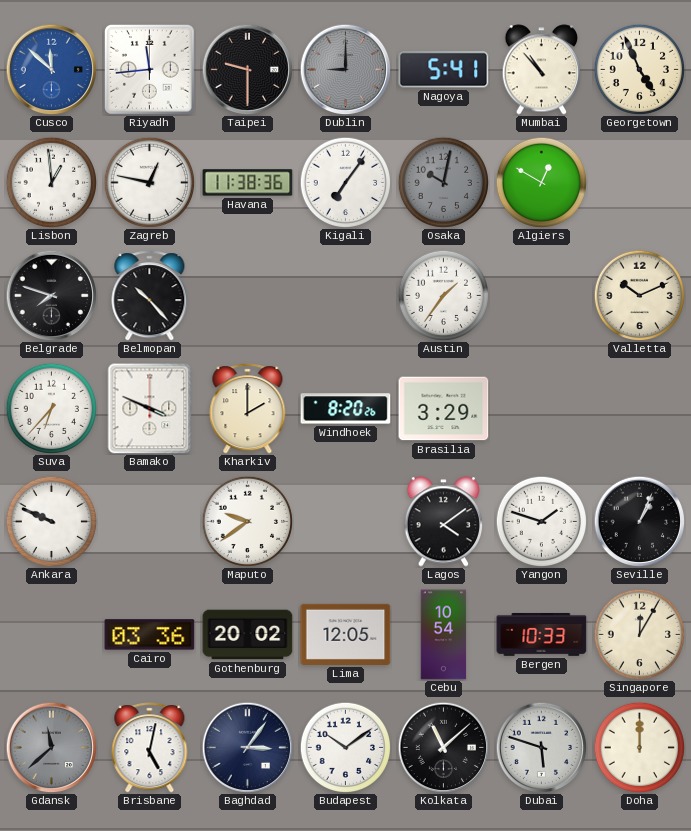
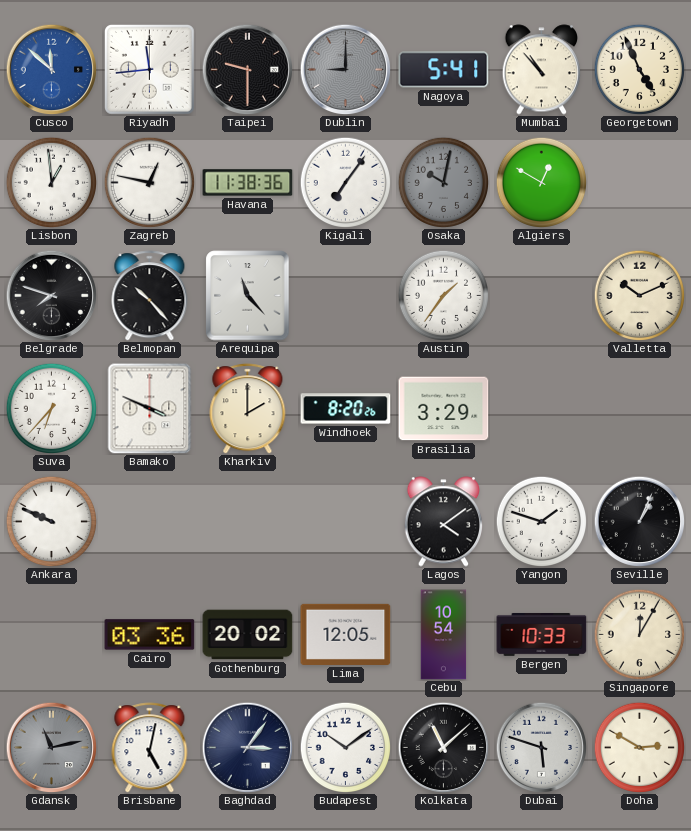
Arequipa: none -> 11:23
Maputo: 9:39 -> none
Gdansk: 11:38 -> 11:13
Doha: 12:00 -> 2:50
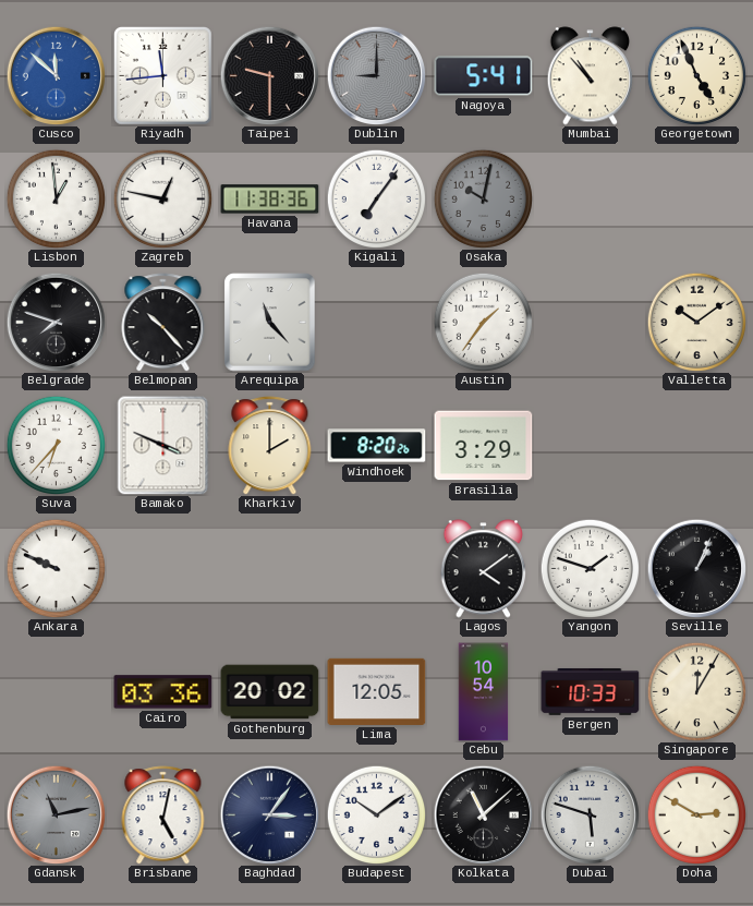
Algiers: 12:50 -> none
Valletta: 10:11 -> 10:09
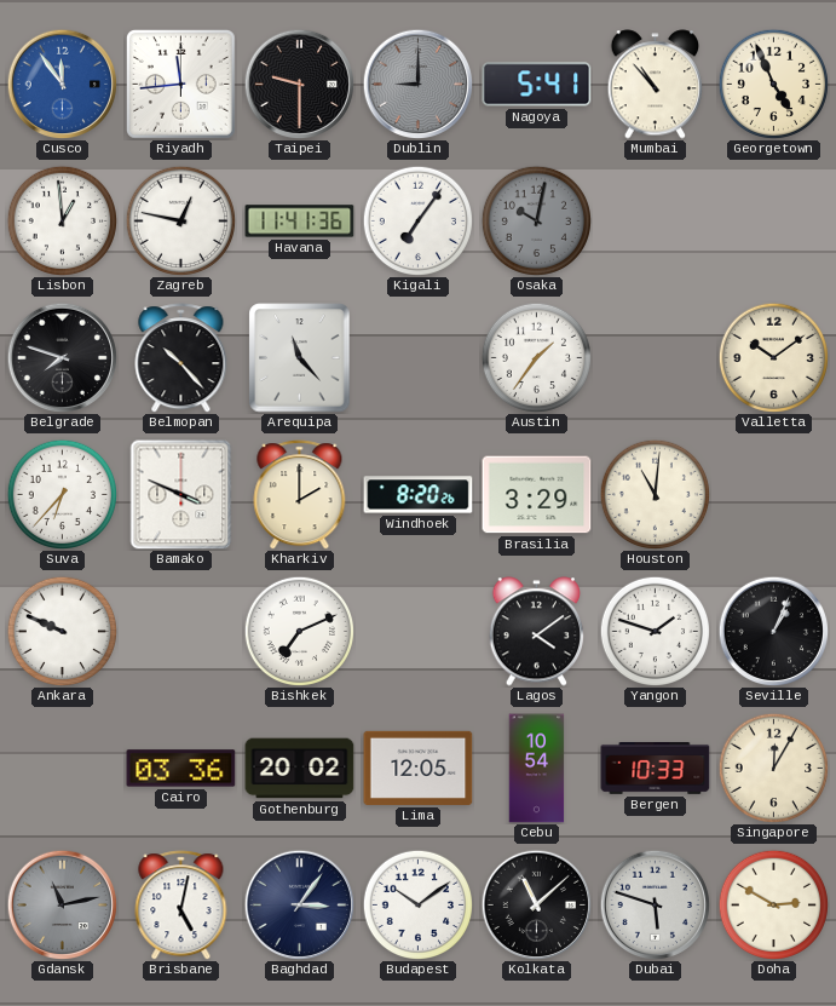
Cusco: 11:52 -> 11:54
Havana: 11:38 -> 11:41
Houston: none -> 11:01
Bishkek: none -> 7:11
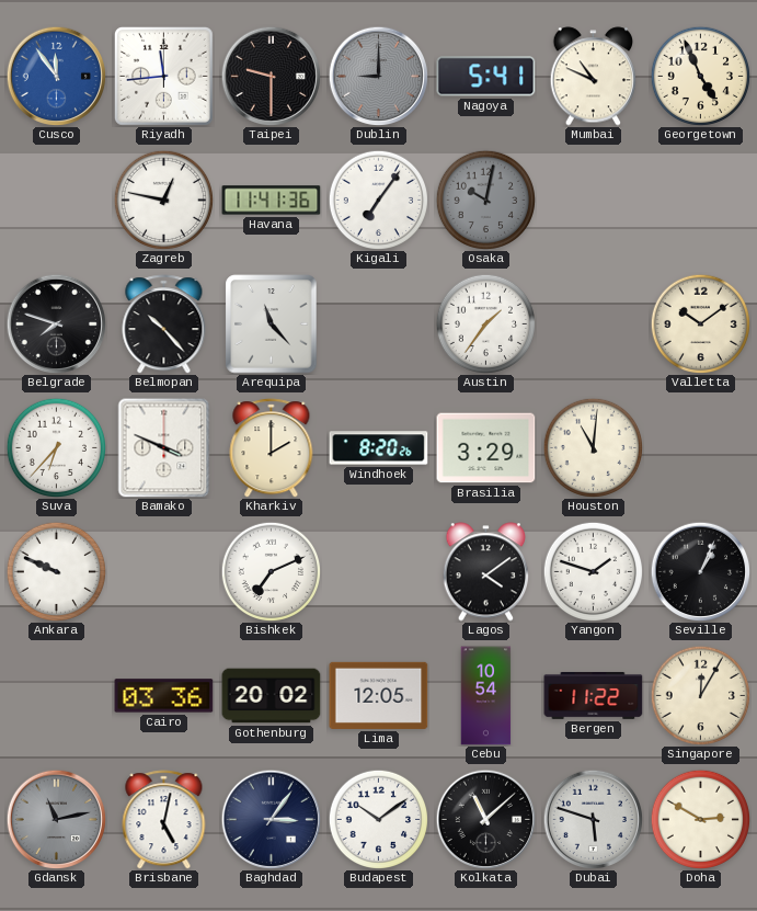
Mumbai: 10:53 -> 10:49
Lisbon: 12:59 -> none
Bergen: 10:33 -> 11:22
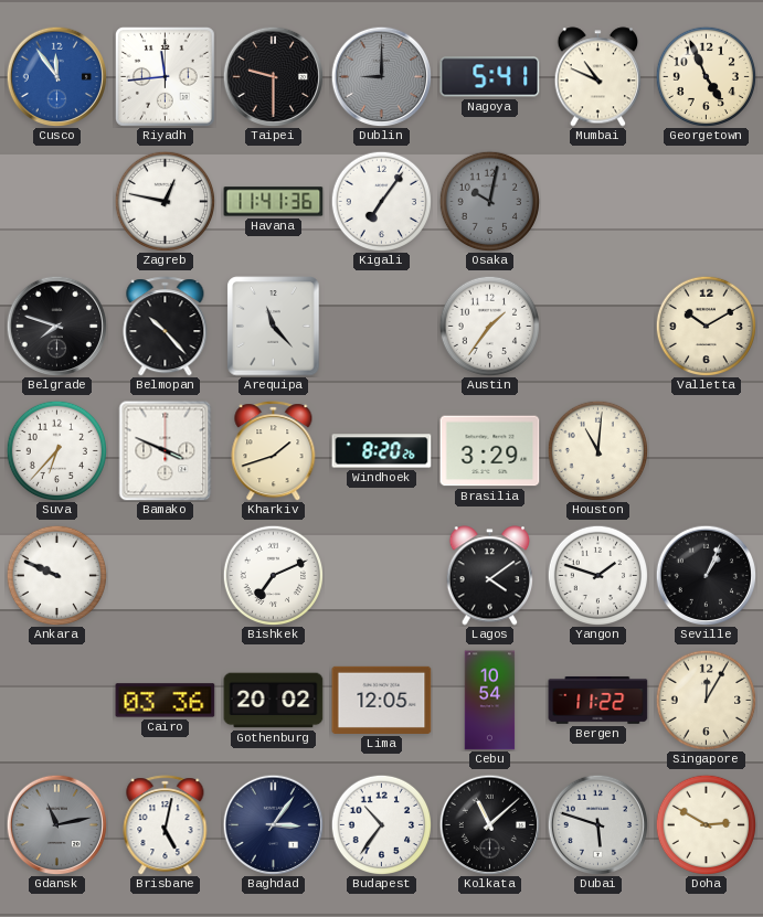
Valletta: 10:09 -> 10:10
Kharkiv: 2:00 -> 1:42
Budapest: 10:09 -> 10:36
